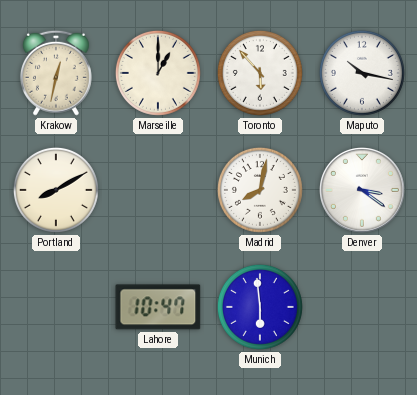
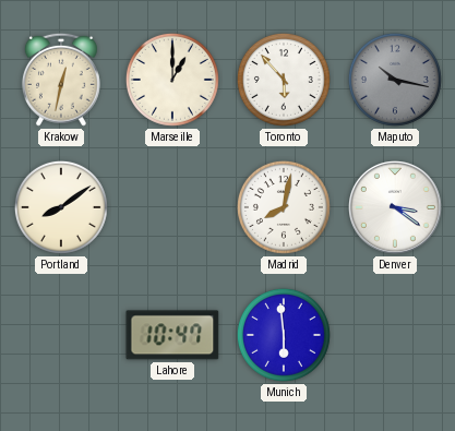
Maputo dial: white -> grey
Portland: 8:10 -> 8:09
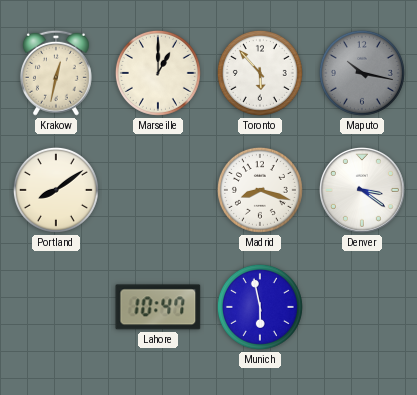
Madrid: 8:02 -> 8:18
Munich: 5:59 -> 5:58
